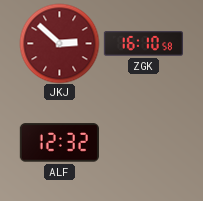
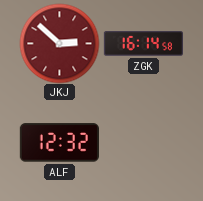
ZGK: 16:10 -> 16:14
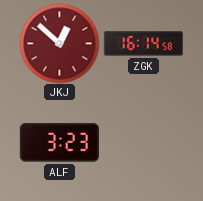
JKJ: 2:52 -> 12:52
ALF: 12:32 -> 3:23
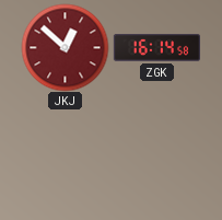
ALF: 3:23 -> none
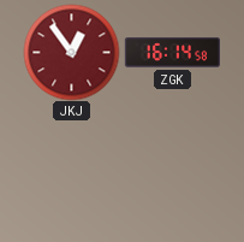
JKJ: 12:52 -> 12:54
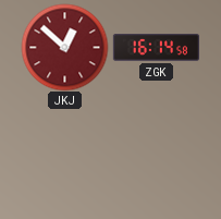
JKJ: 12:54 -> 12:52
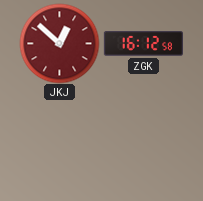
ZGK: 16:14 -> 16:12
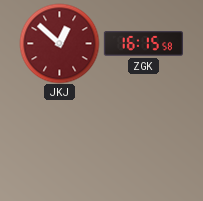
ZGK: 16:12 -> 16:15
